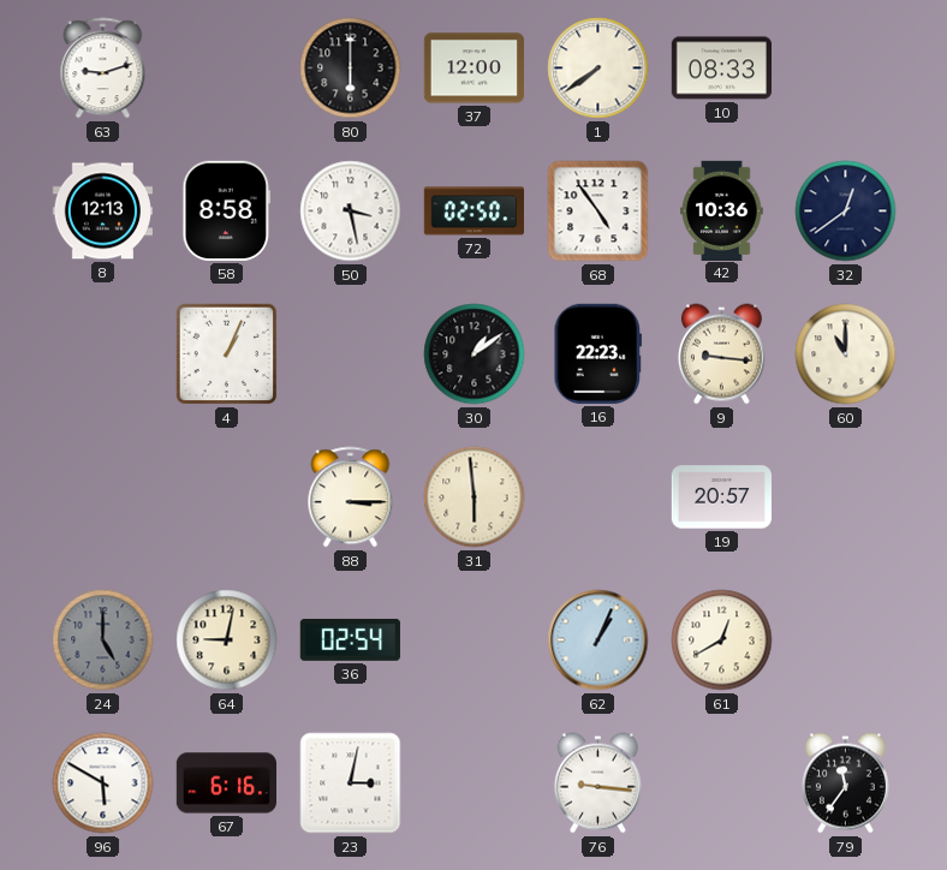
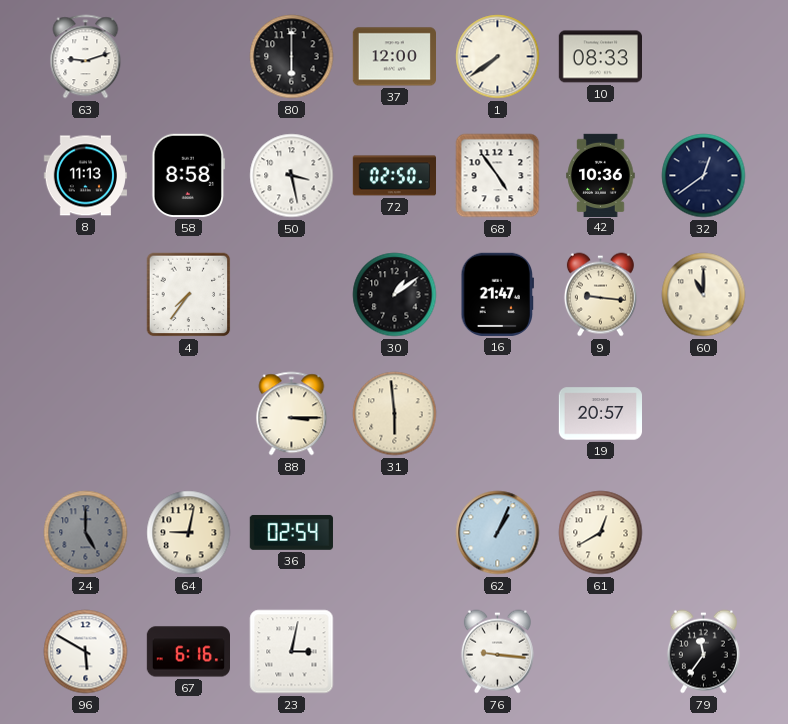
8: 12:13 -> 11:13
4: 1:04 -> 7:36
16: 22:23 -> 21:47
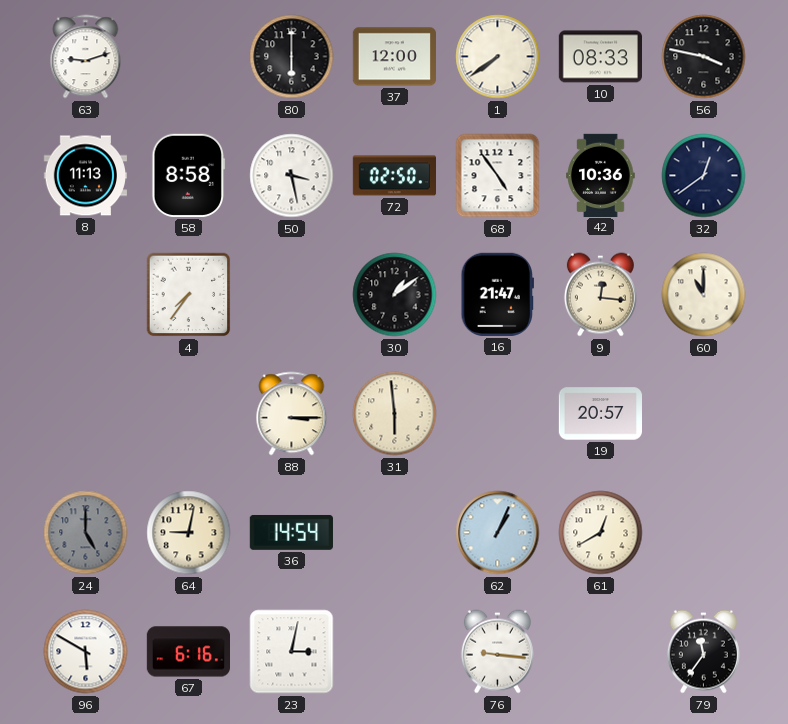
56: none -> 3:47
9: 9:16 -> 12:16
36: 02:54 -> 14:54
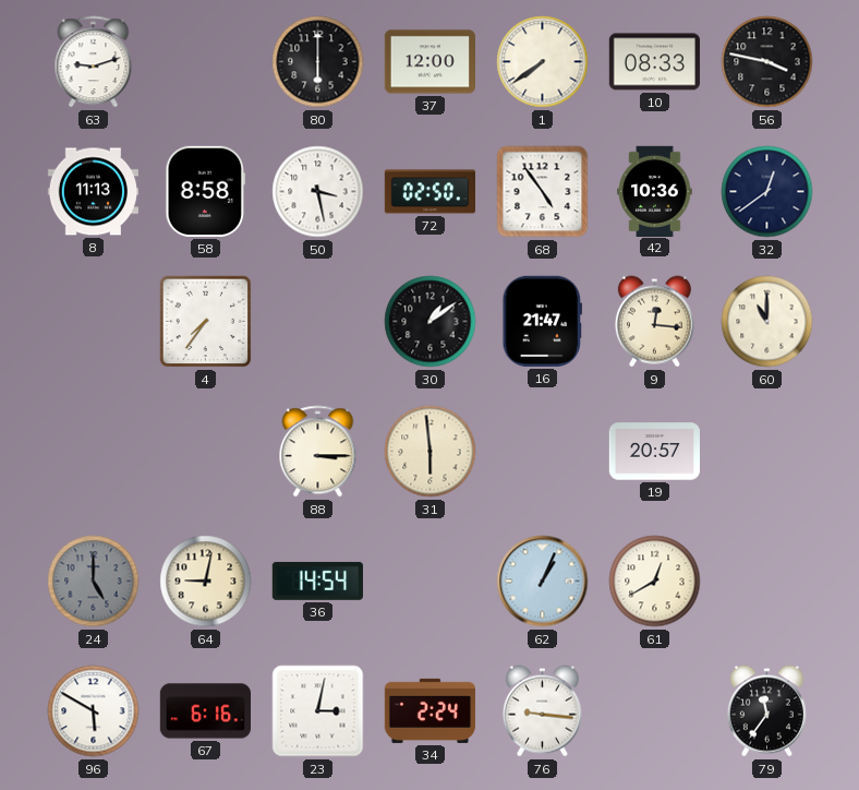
34: none -> 2:24
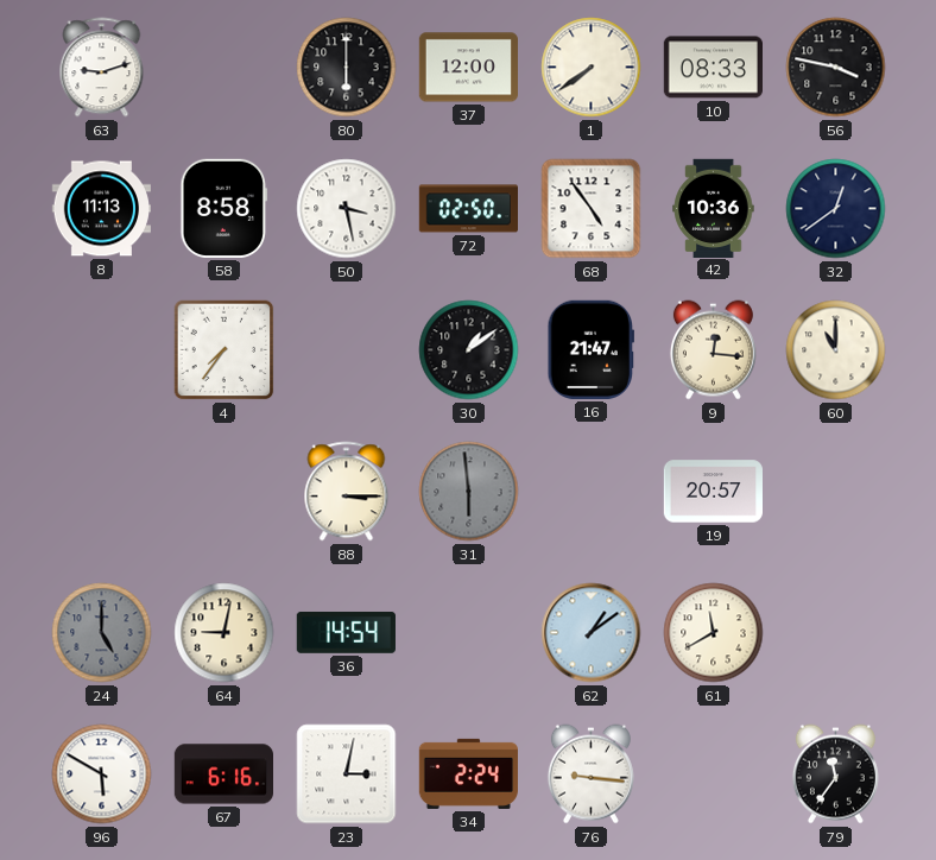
31 dial: cream -> grey
62: 1:04 -> 1:09
61: 12:40 -> 11:40
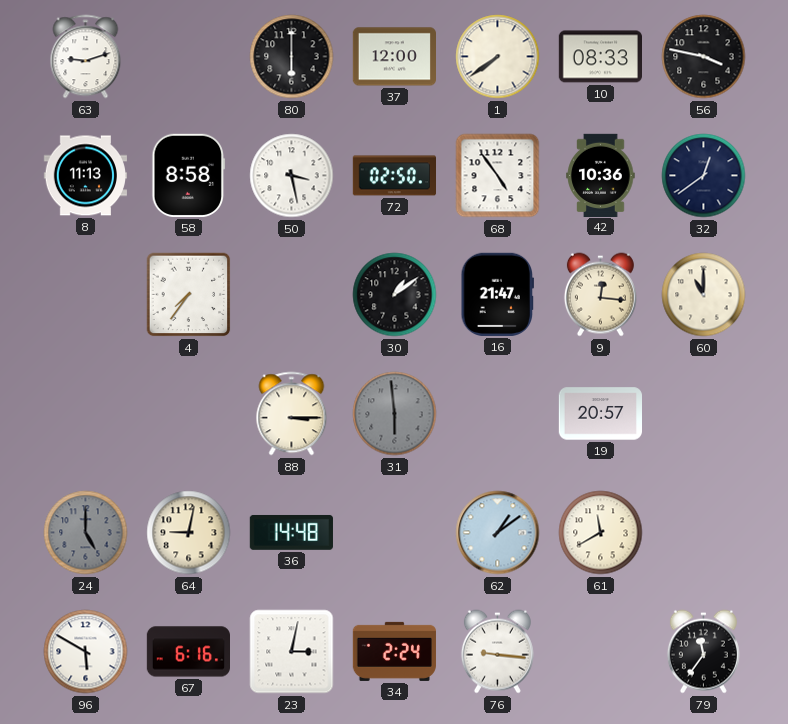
36: 14:54 -> 14:48
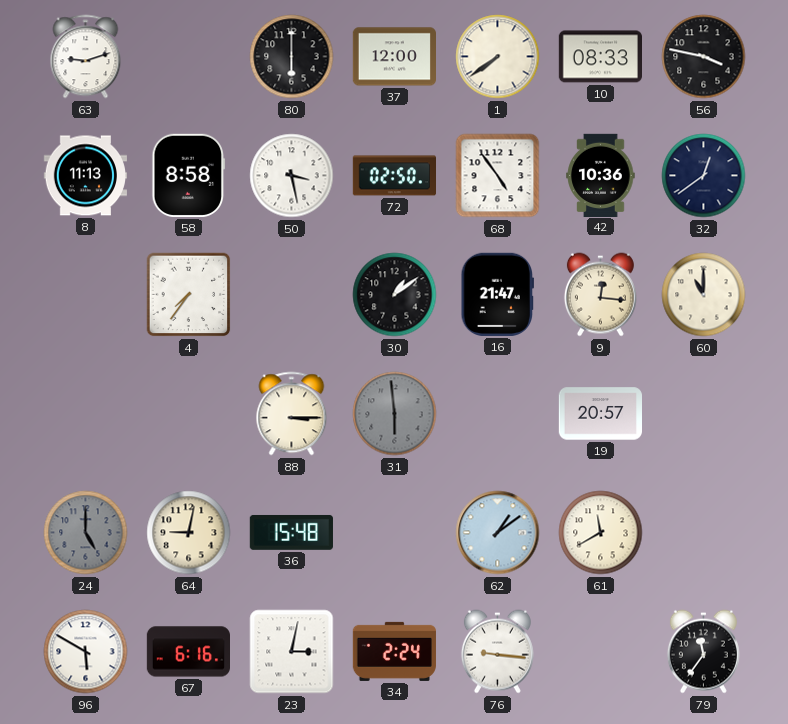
36: 14:48 -> 15:48
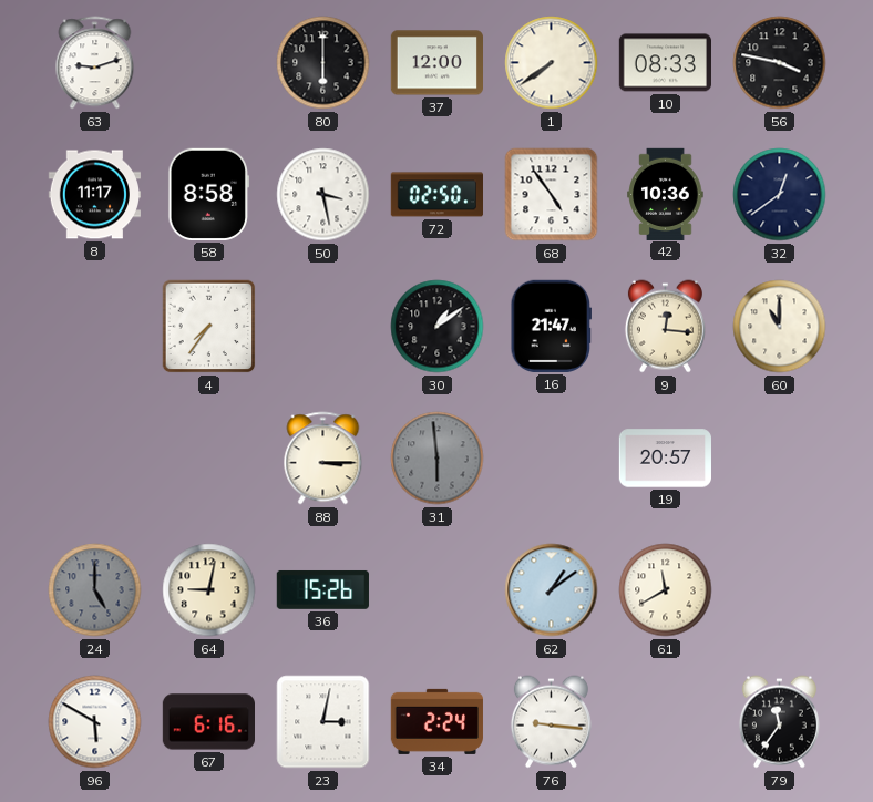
8: 11:13 -> 11:17
36: 15:48 -> 15:26
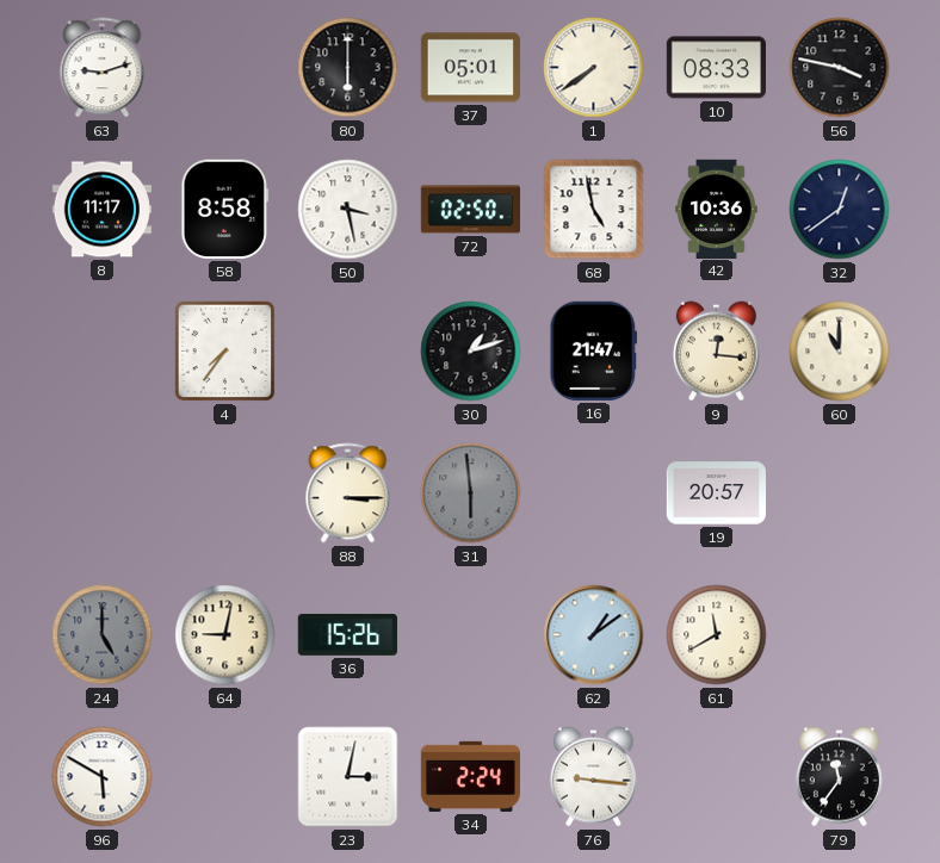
37: 12:00 -> 05:01
68: 4:54 -> 4:58
30: 1:09 -> 1:12
67: 6:16 -> none
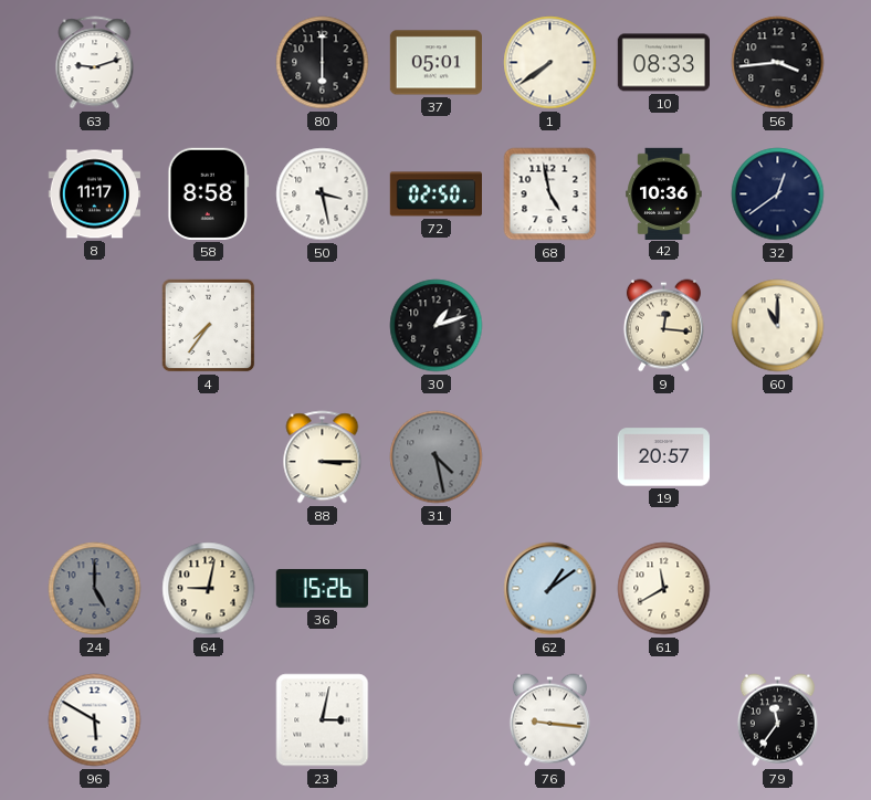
56: 3:47 -> 3:44
16: 21:47 -> none
31: 5:59 -> 4:28
34: 2:24 -> none
